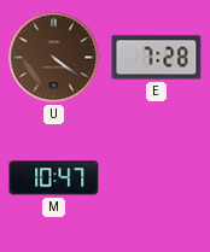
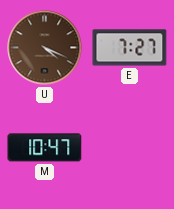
U: 4:21 -> 4:19
E: 7:28 -> 7:27
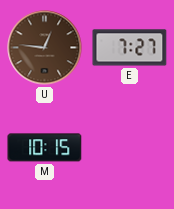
U: 4:19 -> 12:46
M: 10:47 -> 10:15
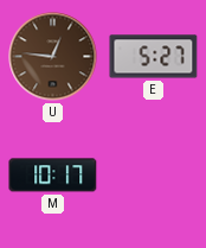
E: 7:27 -> 5:27
M: 10:15 -> 10:17
